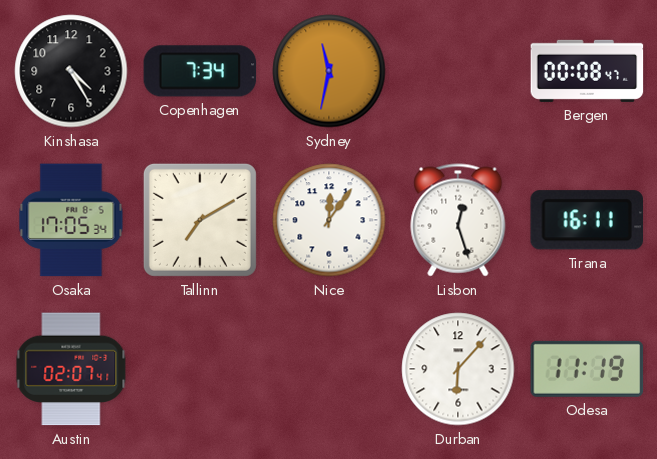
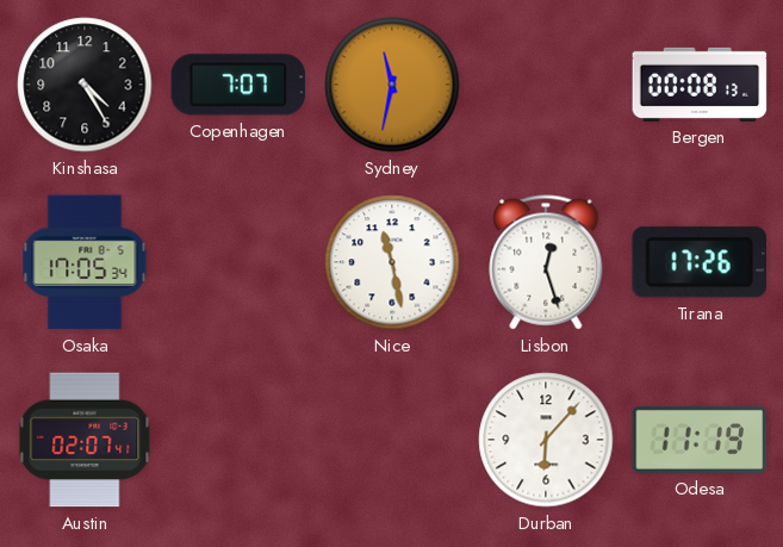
Copenhagen: 7:34 -> 7:07
Bergen: 00:08:47 -> 00:08:13
Tallinn: 7:10 -> none
Nice: 12:06 -> 11:28
Tirana: 16:11 -> 17:26
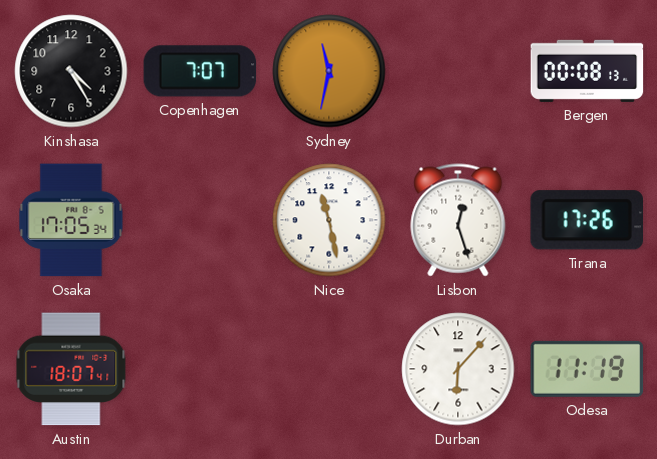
Austin: 02:07 -> 18:07
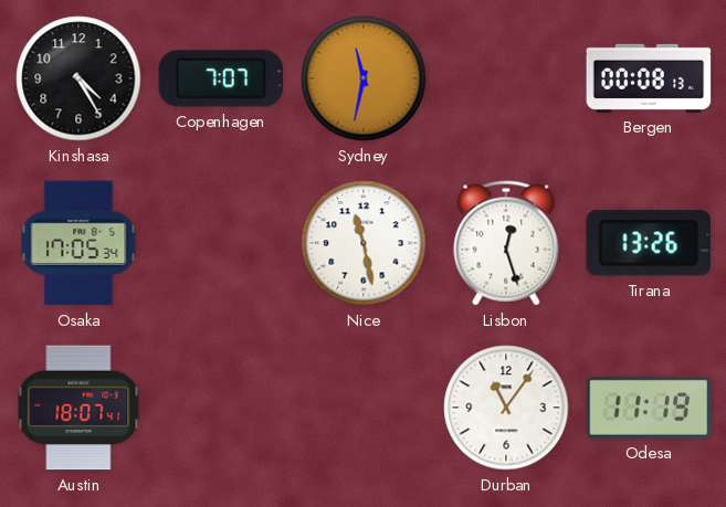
Tirana: 17:26 -> 13:26
Durban: 6:07 -> 11:06
